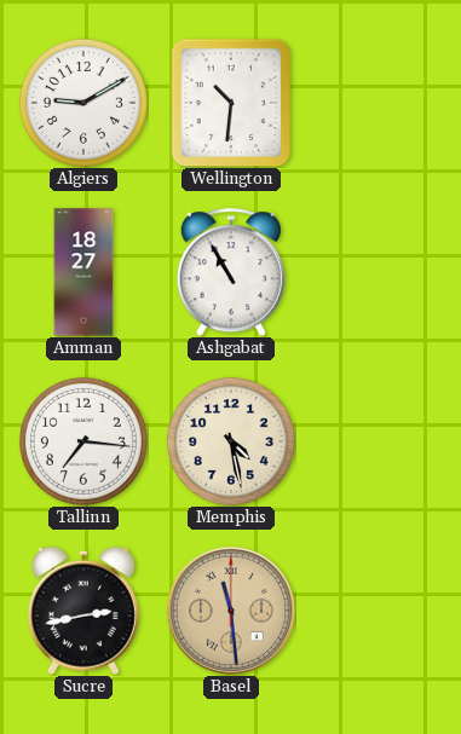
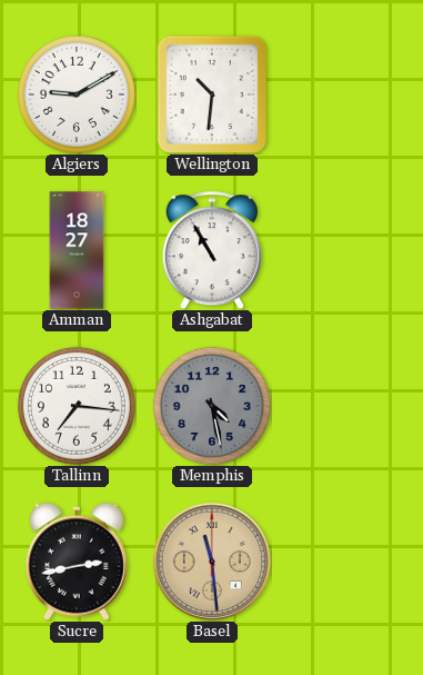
Memphis dial: cream -> grey
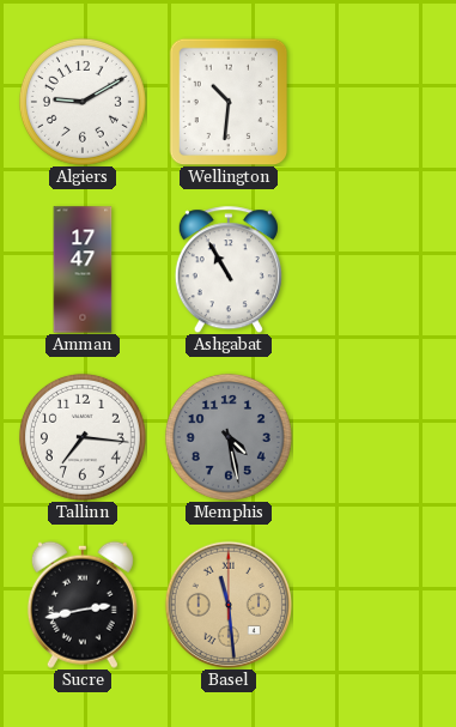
Amman: 18:27 -> 17:47
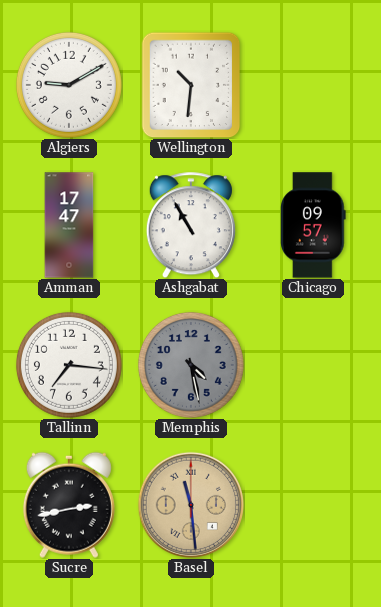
Chicago: none -> 09:57
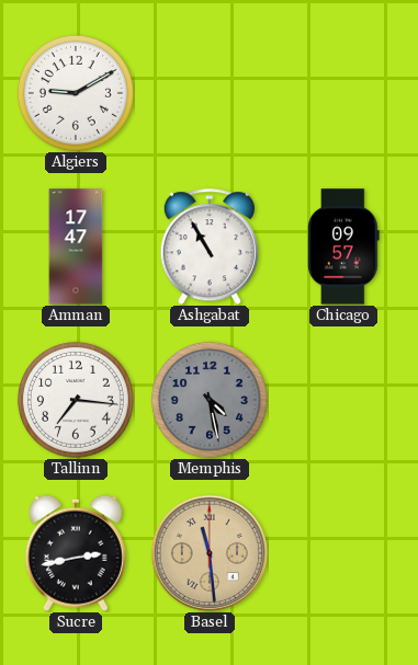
Wellington: 10:31 -> none
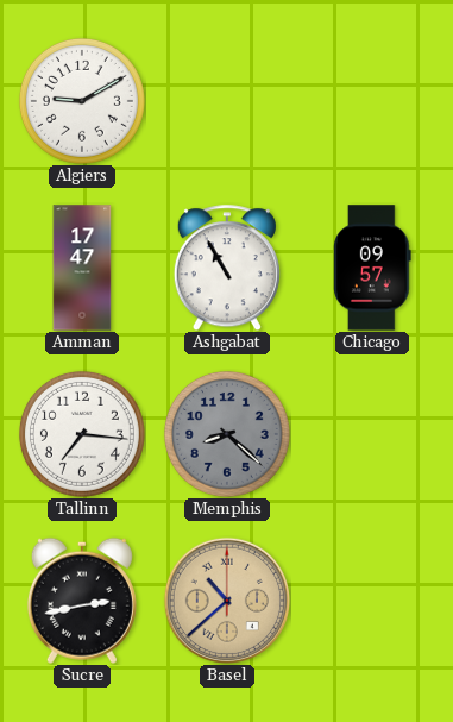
Memphis: 4:28 -> 8:22
Basel: 11:29 -> 10:38
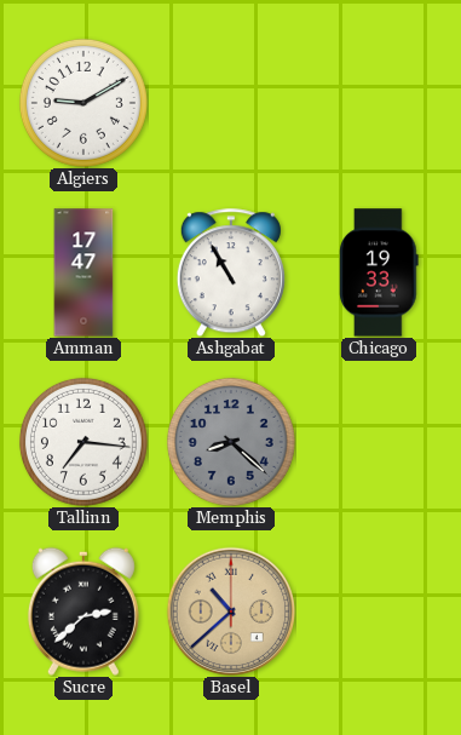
Chicago: 09:57 -> 19:33
Sucre: 2:43 -> 2:38
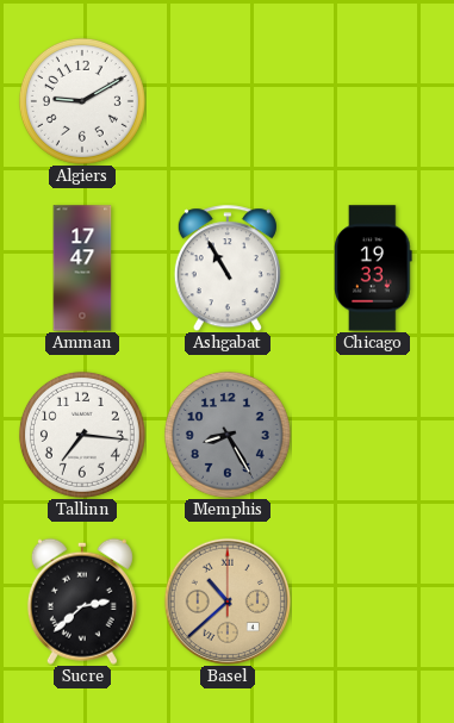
Memphis: 8:22 -> 8:25
